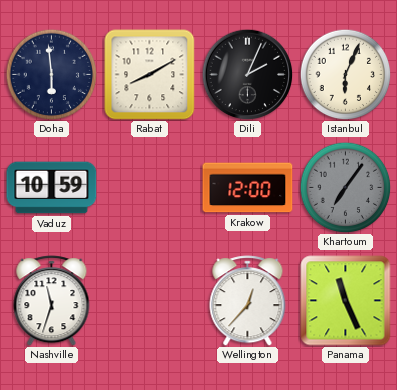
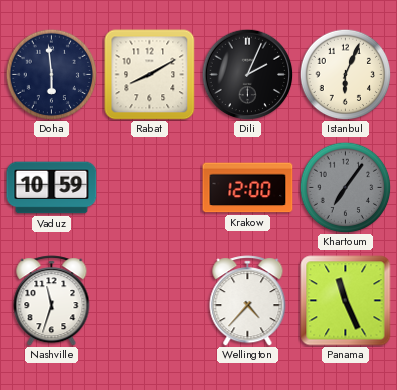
Wellington: 12:37 -> 4:37
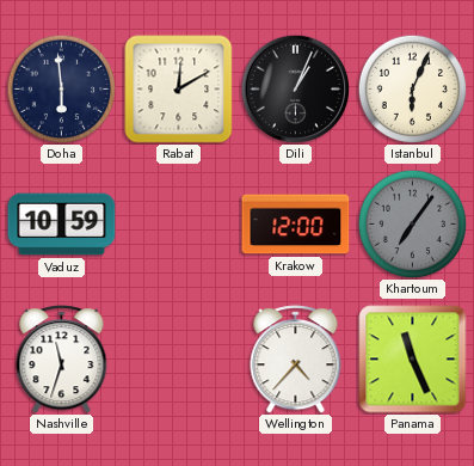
Rabat: 8:10 -> 12:10
Dili: 2:04 -> 1:04
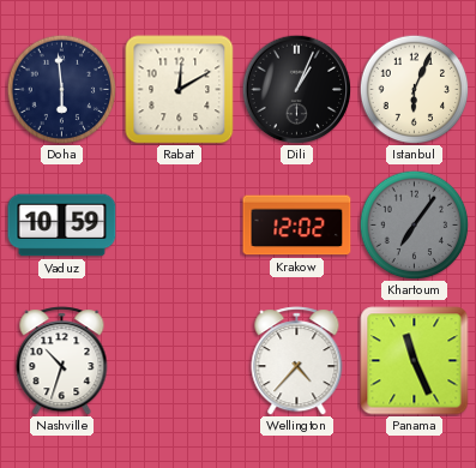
Krakow: 12:00 -> 12:02
Nashville: 11:33 -> 10:33
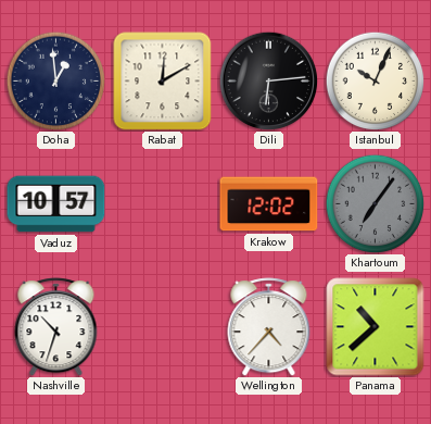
Doha: 5:59 -> 12:59
Dili: 1:04 -> 6:14
Istanbul: 6:04 -> 10:04
Vaduz: 10:59 -> 10:57
Panama: 11:26 -> 10:38
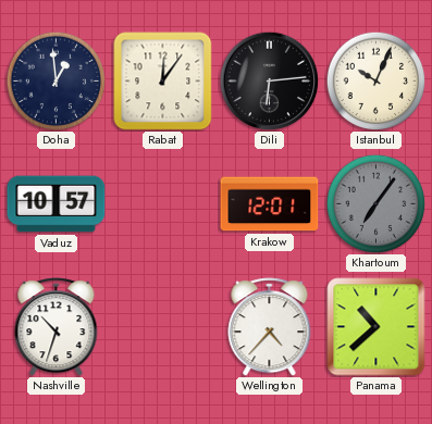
Rabat: 12:10 -> 12:06
Krakow: 12:02 -> 12:01
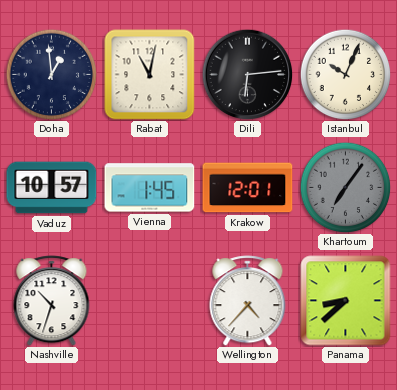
Rabat: 12:06 -> 11:02
Vienna: none -> 1:45
Panama: 10:38 -> 8:38
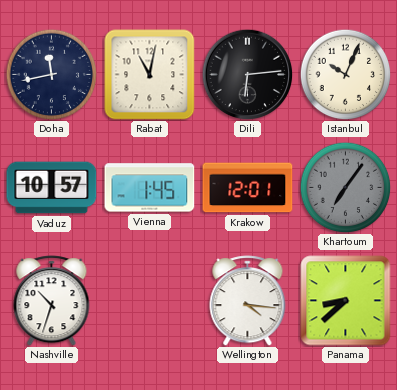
Doha: 12:59 -> 11:43
Wellington: 4:37 -> 4:16
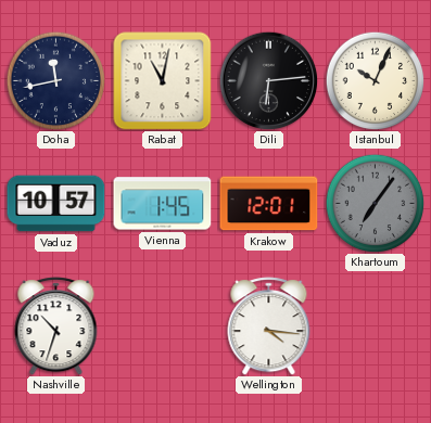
Panama: 8:38 -> none
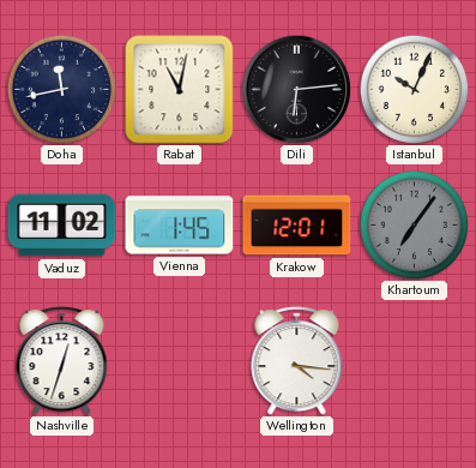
Vaduz: 10:57 -> 11:02
Nashville: 10:33 -> 12:33
